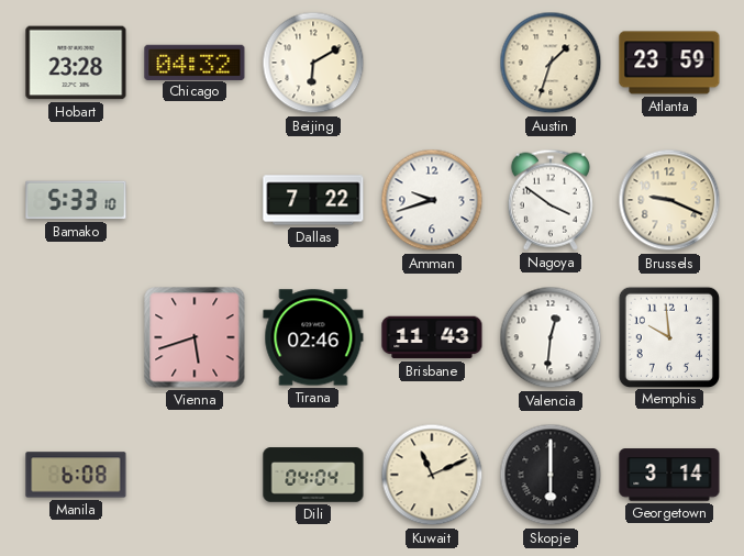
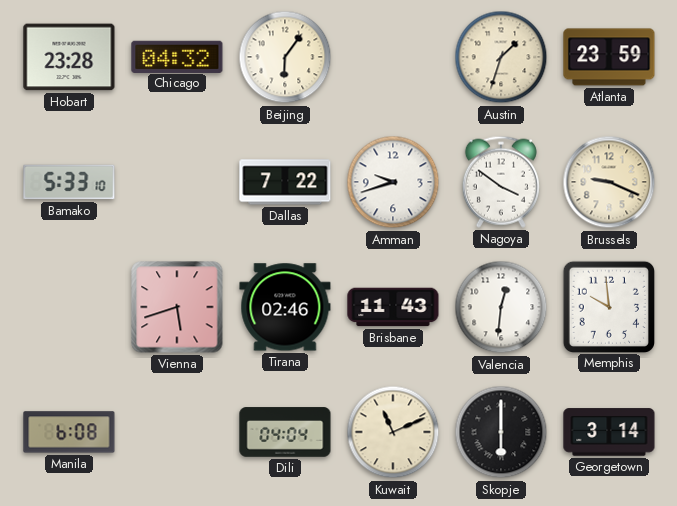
Beijing: 6:10 -> 6:06
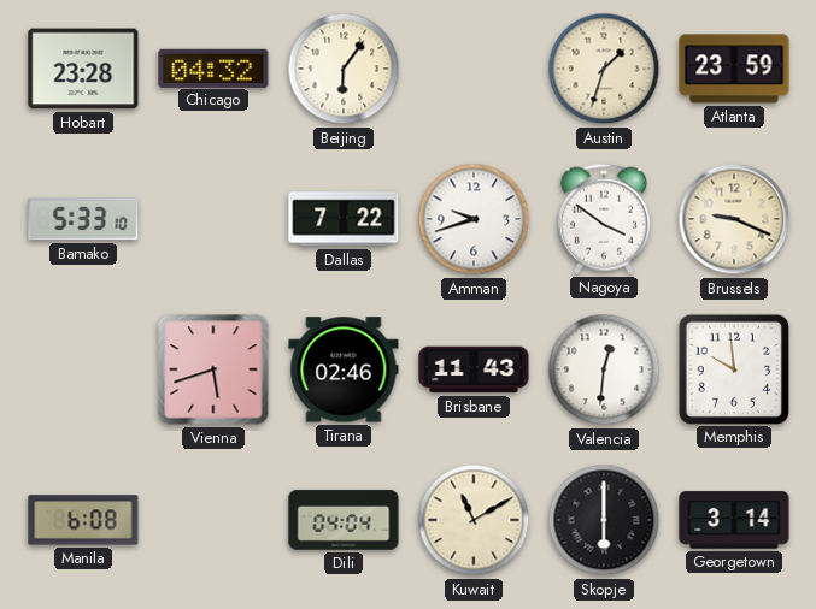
Kuwait: 11:11 -> 11:10
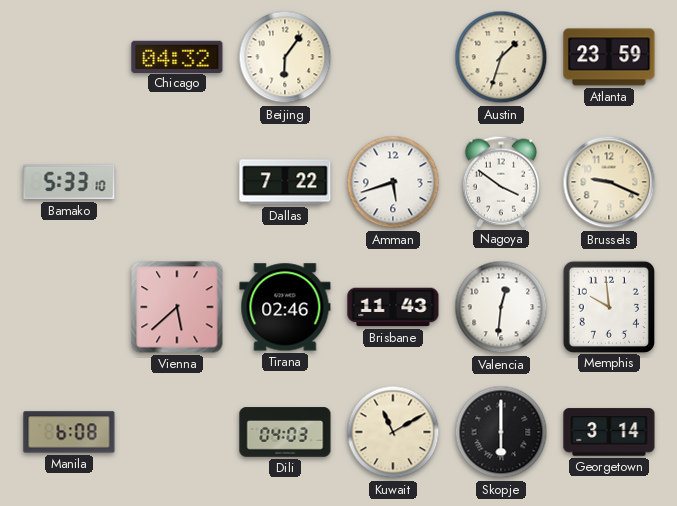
Hobart: 23:28 -> none
Amman: 9:42 -> 5:42
Vienna: 5:42 -> 5:38
Dili: 04:04 -> 04:03
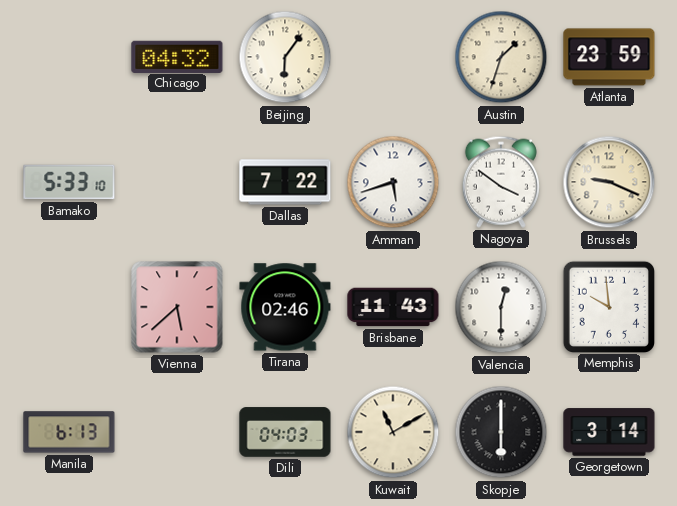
Valencia: 12:31 -> 12:30
Manila: 6:08 -> 6:13
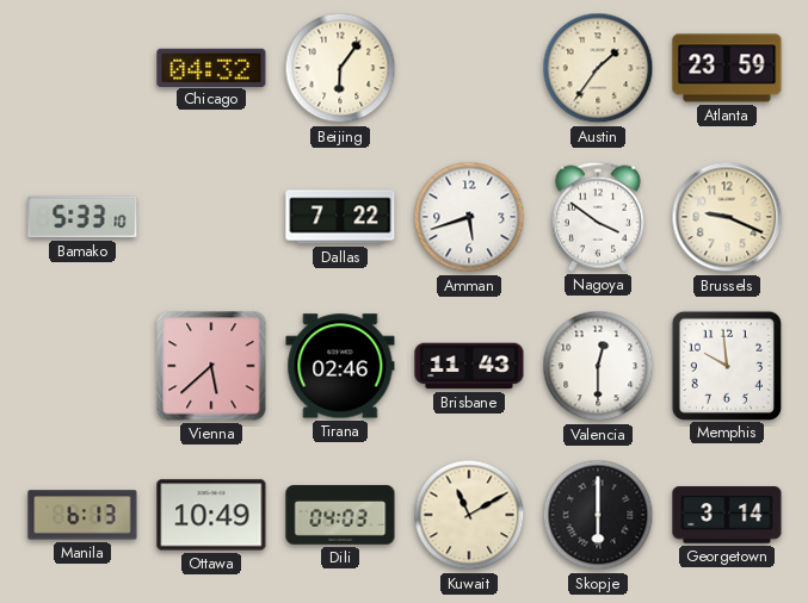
Austin: 1:33 -> 1:36
Ottawa: none -> 10:49
